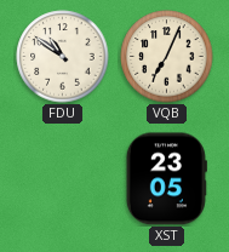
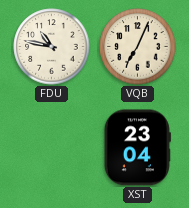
FDU: 10:51 -> 10:47
XST: 23:05 -> 23:04
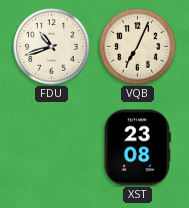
FDU: 10:47 -> 10:42
XST: 23:04 -> 23:08
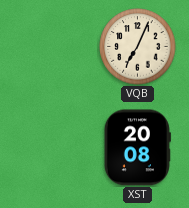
FDU: 10:42 -> none
XST: 23:08 -> 20:08
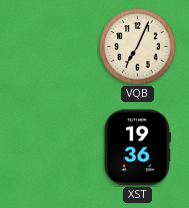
XST: 20:08 -> 19:36
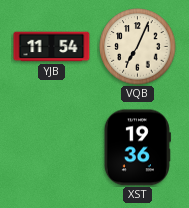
YJB: none -> 11:54
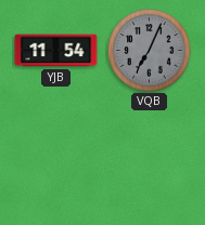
VQB dial: cream -> grey
XST: 19:36 -> none
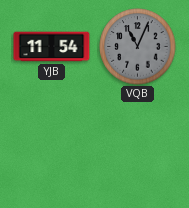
VQB: 7:04 -> 11:04
